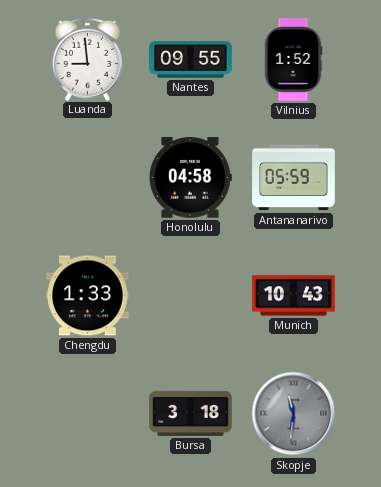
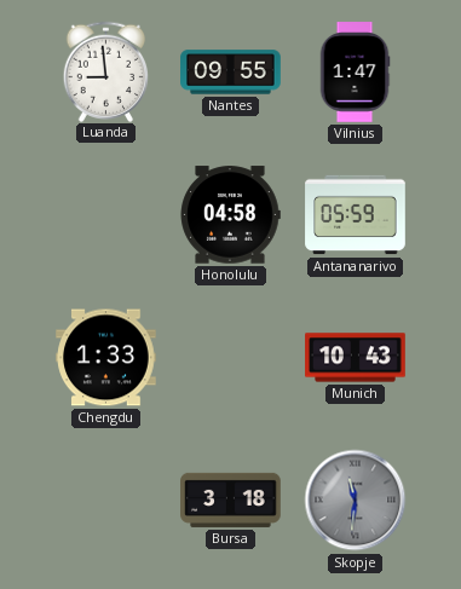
Vilnius: 1:52 -> 1:47
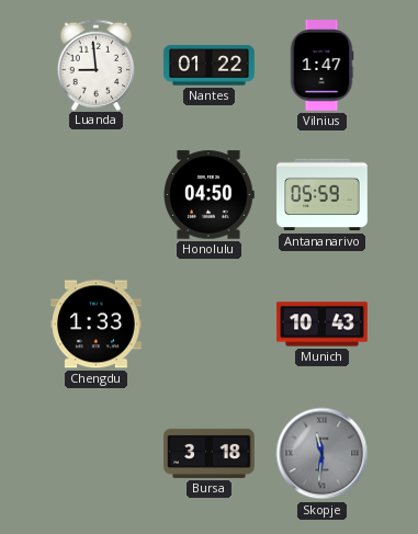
Nantes: 09:55 -> 01:22
Honolulu: 04:58 -> 04:50
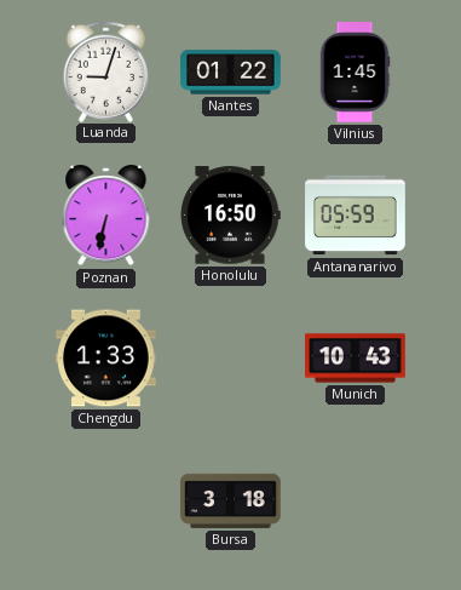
Luanda: 8:59 -> 9:03
Vilnius: 1:47 -> 1:45
Poznan: none -> 6:32
Honolulu: 04:50 -> 16:50
Skopje: 11:31 -> none
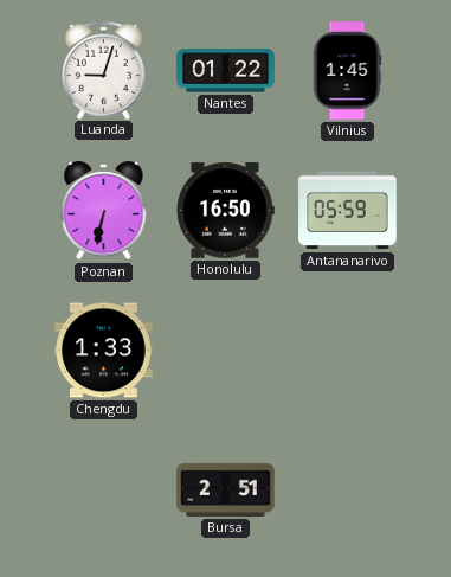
Munich: 10:43 -> none
Bursa: 3:18 -> 2:51
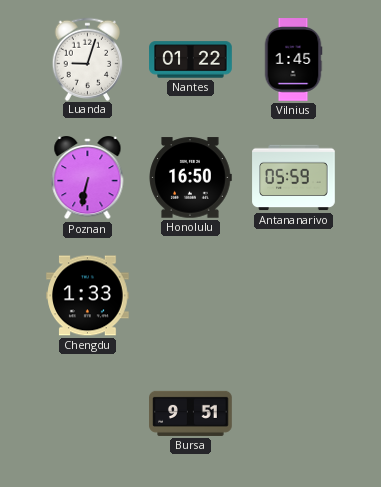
Bursa: 2:51 -> 9:51
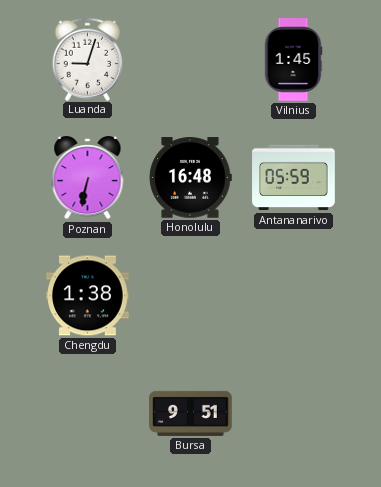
Nantes: 01:22 -> none
Honolulu: 16:50 -> 16:48
Chengdu: 1:33 -> 1:38
